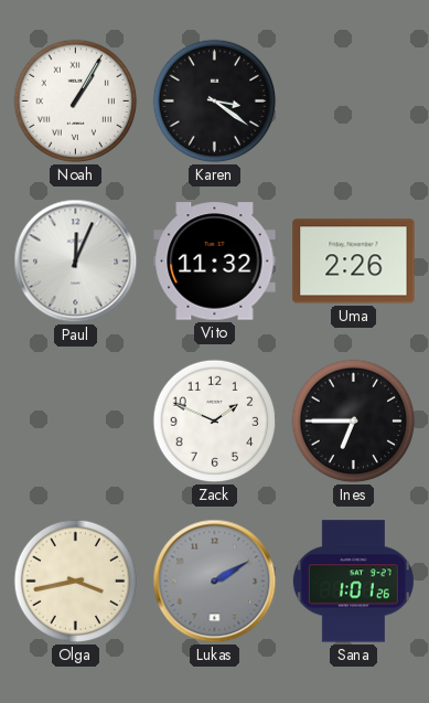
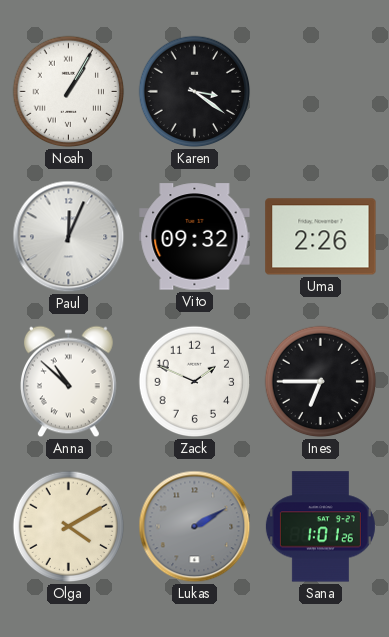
Vito: 11:32 -> 09:32
Anna: none -> 10:52
Olga: 3:43 -> 4:10
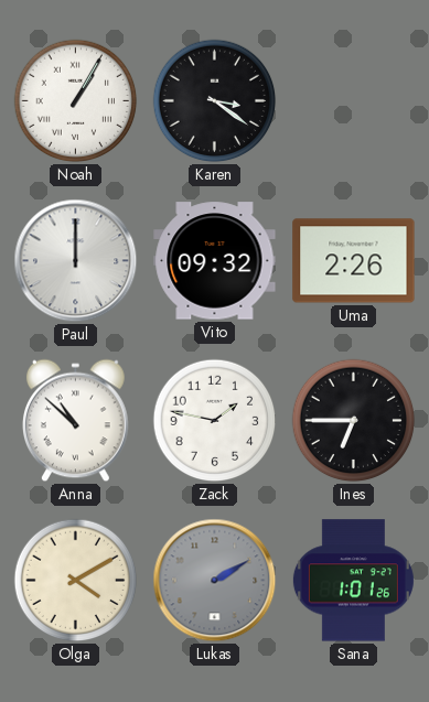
Paul: 12:04 -> 12:00
Zack: 1:49 -> 1:47
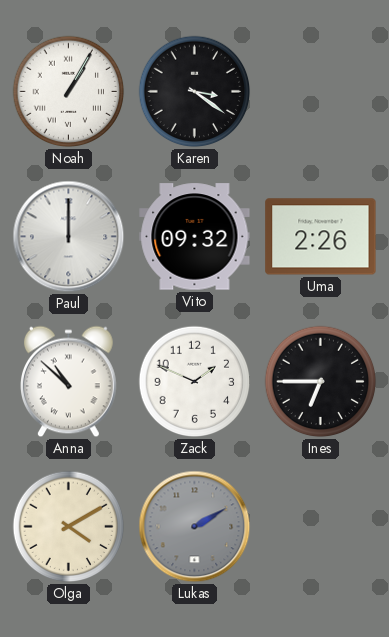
Zack: 1:47 -> 1:49
Sana: 1:01 -> none
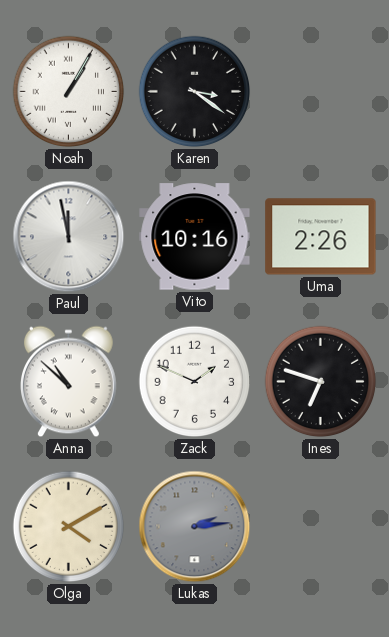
Paul: 12:00 -> 11:58
Vito: 09:32 -> 10:16
Ines: 6:45 -> 6:48
Lukas: 2:10 -> 2:14
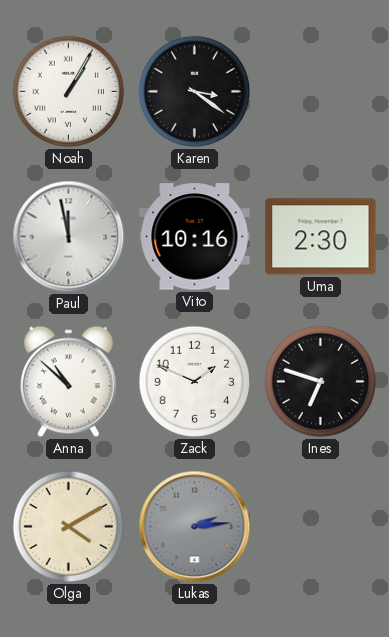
Uma: 2:26 -> 2:30
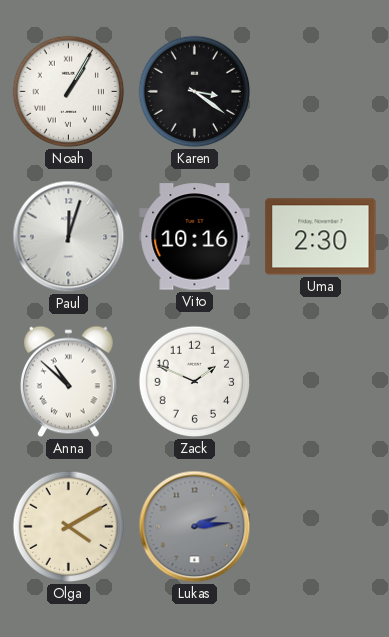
Paul: 11:58 -> 12:03
Ines: 6:48 -> none
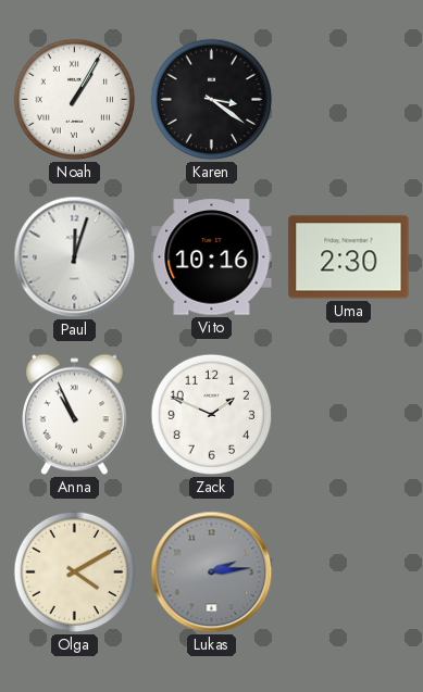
Anna: 10:52 -> 10:56
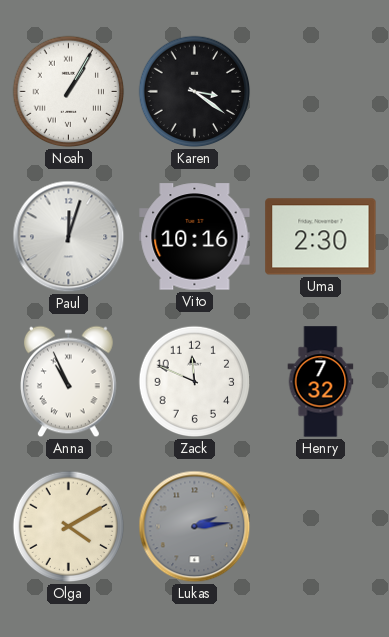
Zack: 1:49 -> 11:49
Henry: none -> 7:32
